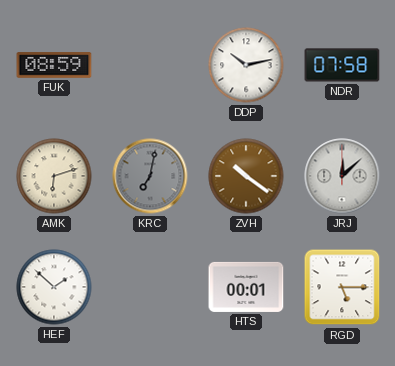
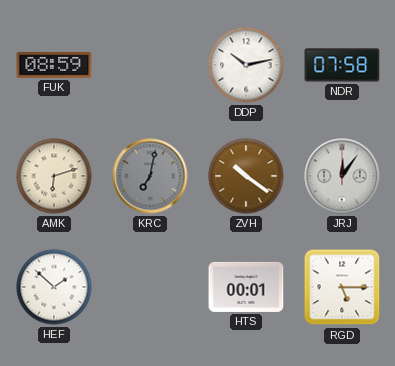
JRJ: 12:08 -> 12:06
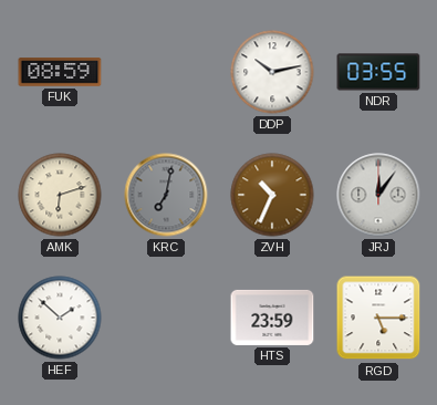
NDR: 07:58 -> 03:55
ZVH: 10:21 -> 10:34
HTS: 00:01 -> 23:59
